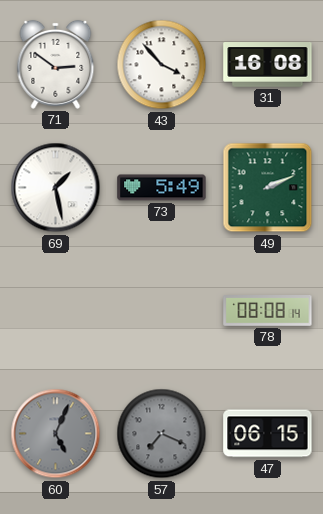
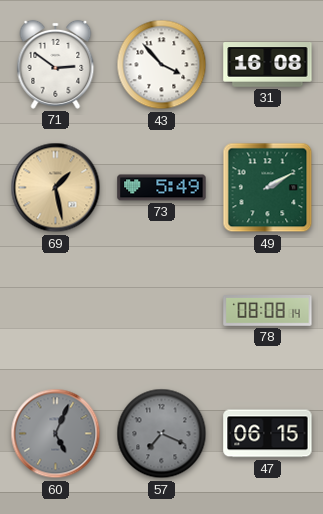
69 dial: white -> champagne
49: 2:11 -> 2:10
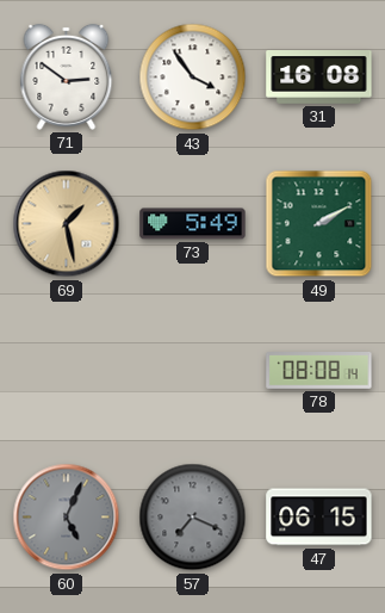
43: 3:53 -> 3:54
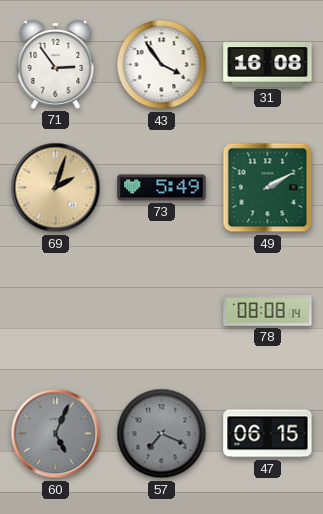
71: 2:51 -> 2:54
69: 1:28 -> 2:03
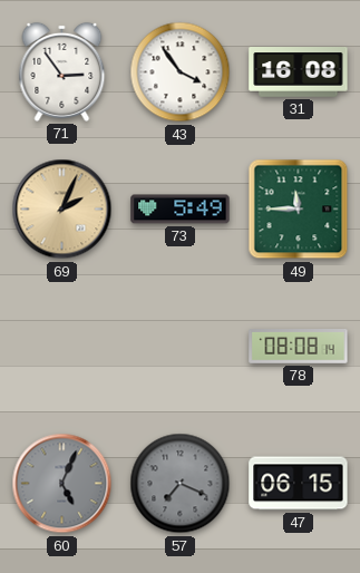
69: 2:03 -> 2:04
49: 2:10 -> 11:45
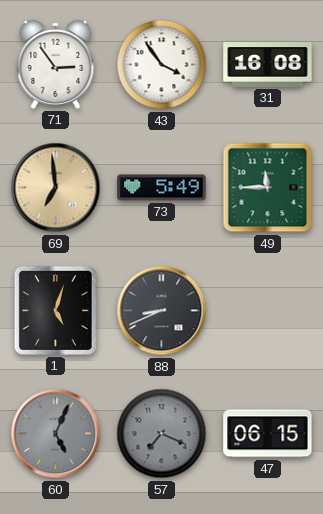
69: 2:04 -> 6:59
1: none -> 5:03
88: none -> 8:41
78: 08:08 -> none
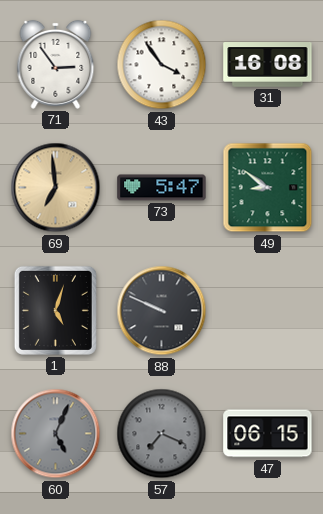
73: 5:49 -> 5:47
49: 11:45 -> 8:51
88: 8:41 -> 9:49
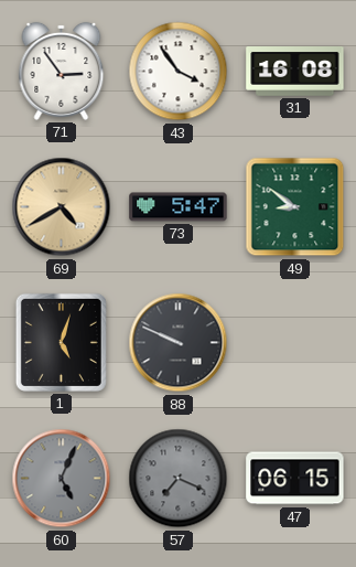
69: 6:59 -> 4:40
